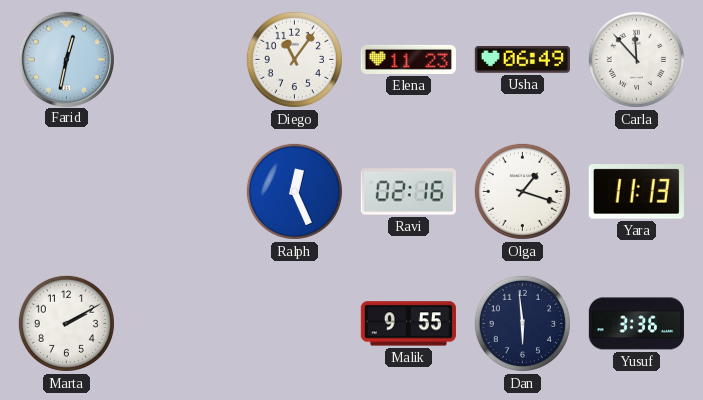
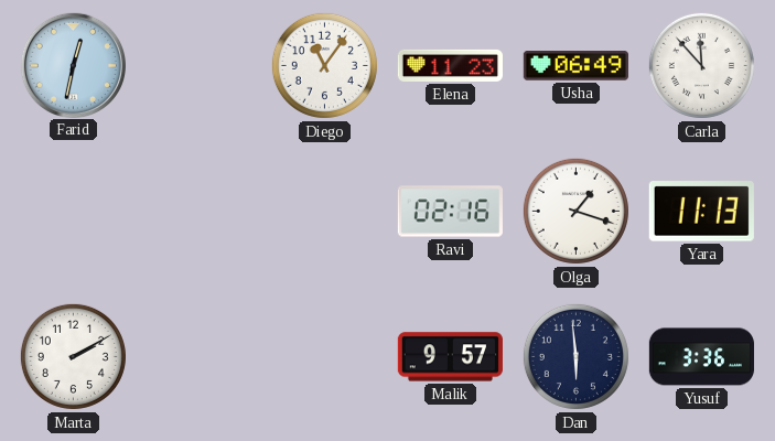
Ralph: 12:26 -> none
Malik: 9:55 -> 9:57
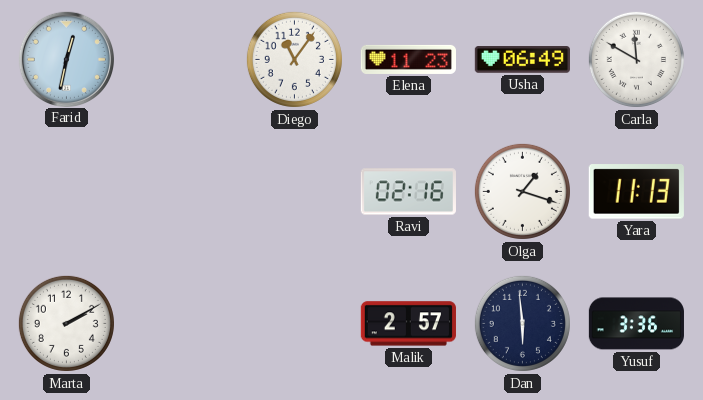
Carla: 11:53 -> 11:50
Malik: 9:57 -> 2:57
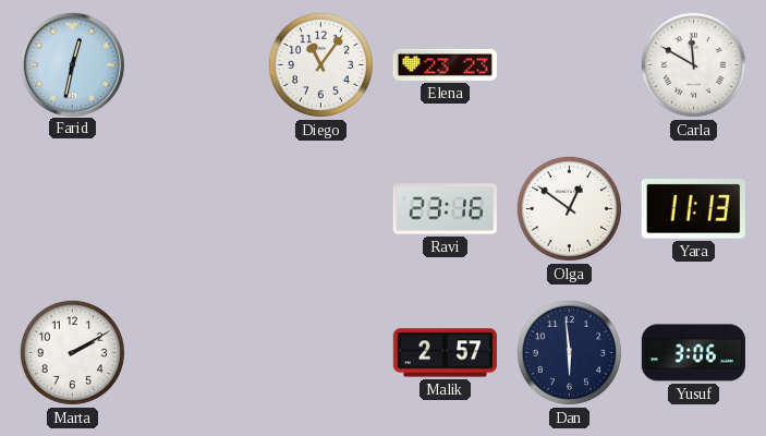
Elena: 11:23 -> 23:23
Usha: 06:49 -> none
Ravi: 02:16 -> 23:16
Olga: 1:18 -> 12:51
Yusuf: 3:36 -> 3:06
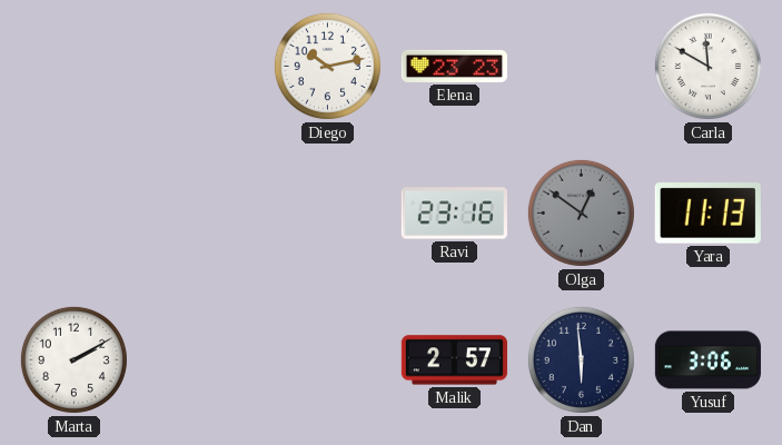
Farid: 12:32 -> none
Diego: 11:06 -> 10:13
Olga dial: white -> grey
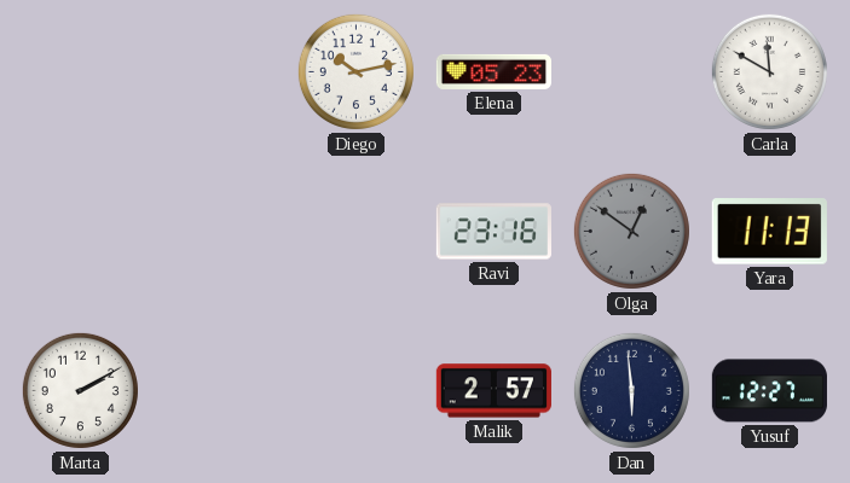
Elena: 23:23 -> 05:23
Yusuf: 3:06 -> 12:27
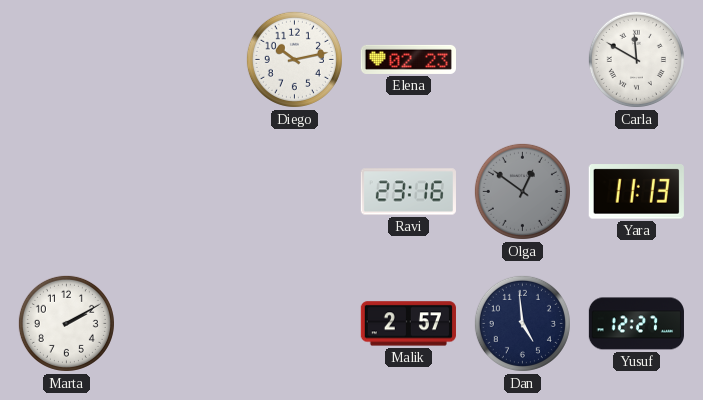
Elena: 05:23 -> 02:23
Dan: 5:59 -> 4:59
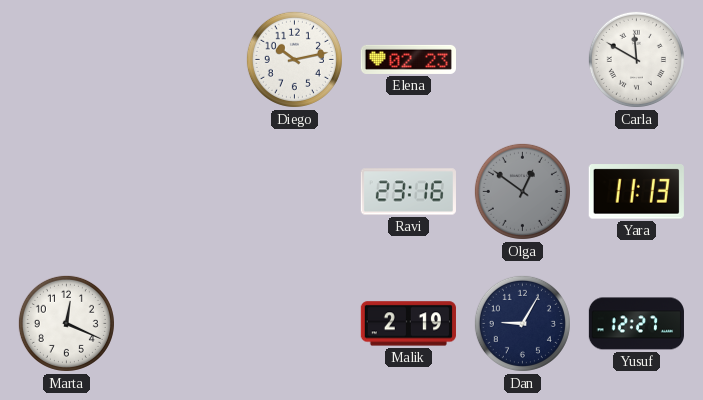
Marta: 2:10 -> 12:19
Malik: 2:57 -> 2:19
Dan: 4:59 -> 9:05
